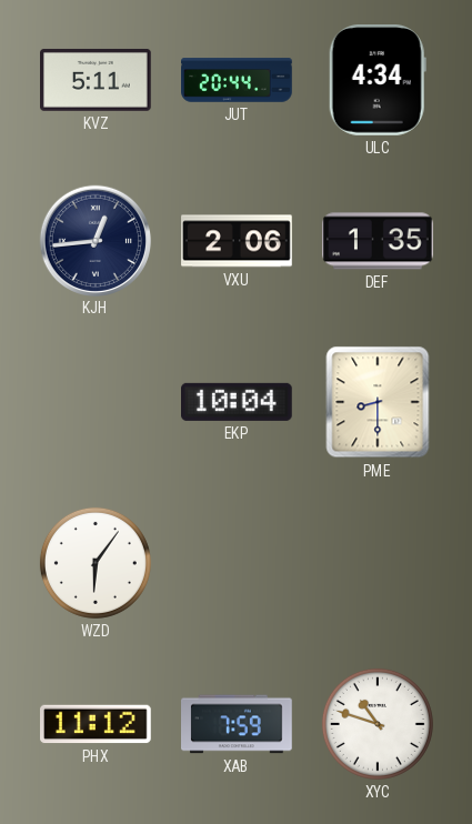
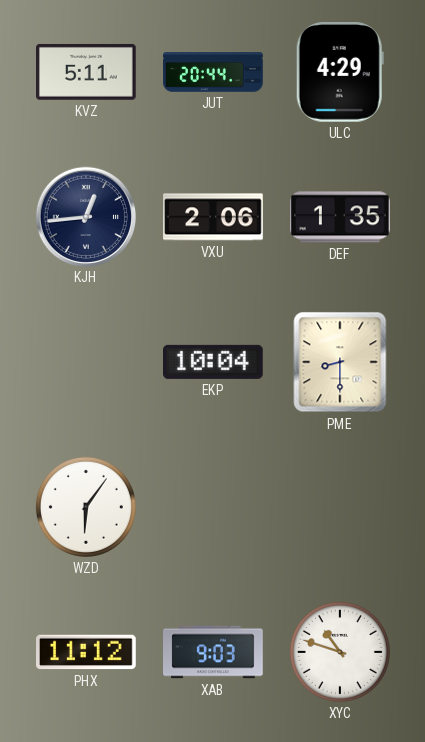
ULC: 4:34 -> 4:29
XAB: 7:59 -> 9:03
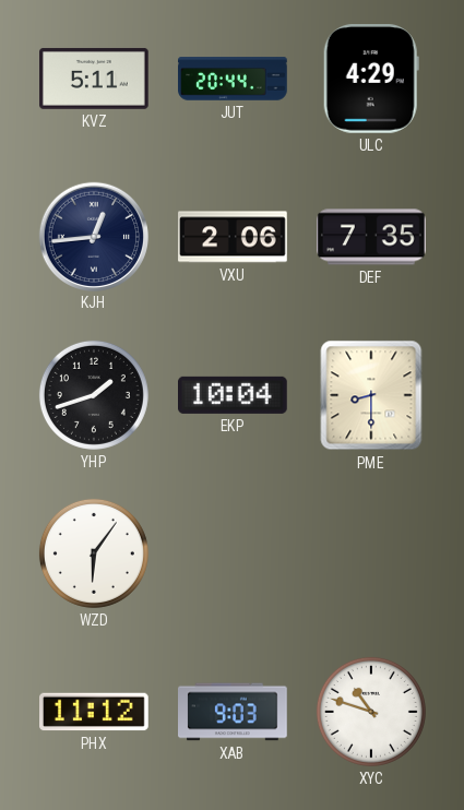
DEF: 1:35 -> 7:35
YHP: none -> 1:42
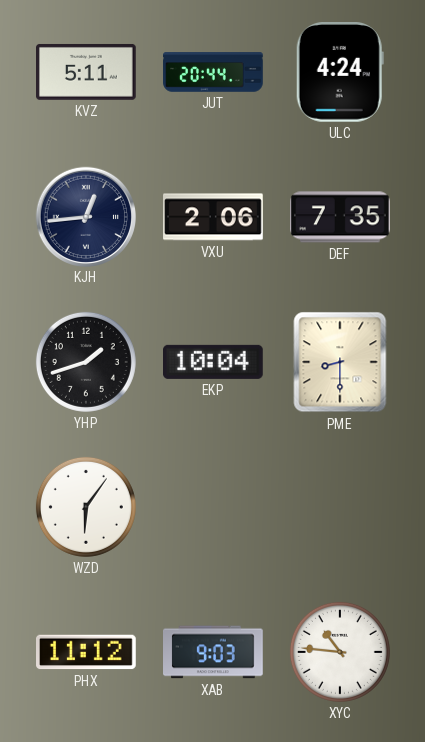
ULC: 4:29 -> 4:24
XYC: 10:48 -> 10:46
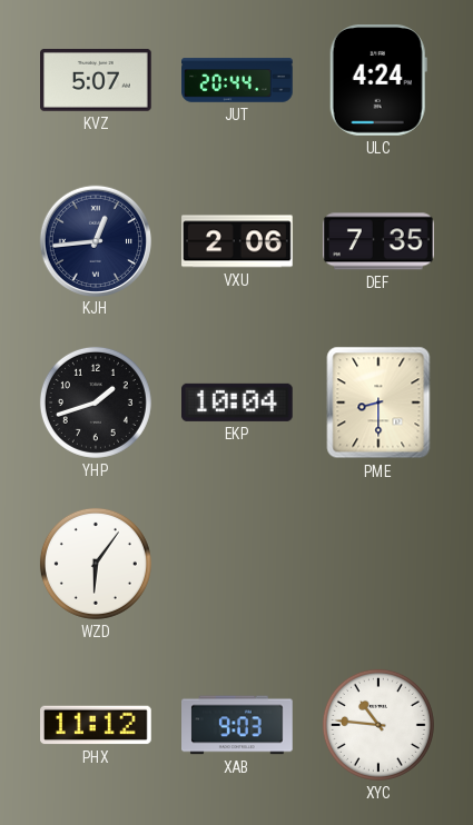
KVZ: 5:11 -> 5:07
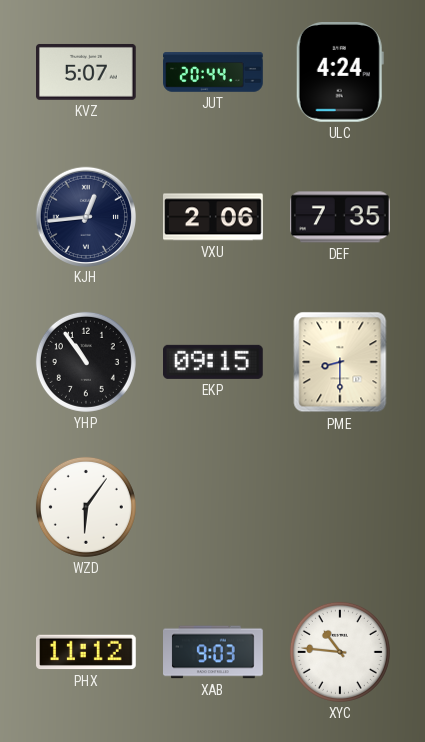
YHP: 1:42 -> 10:54
EKP: 10:04 -> 09:15
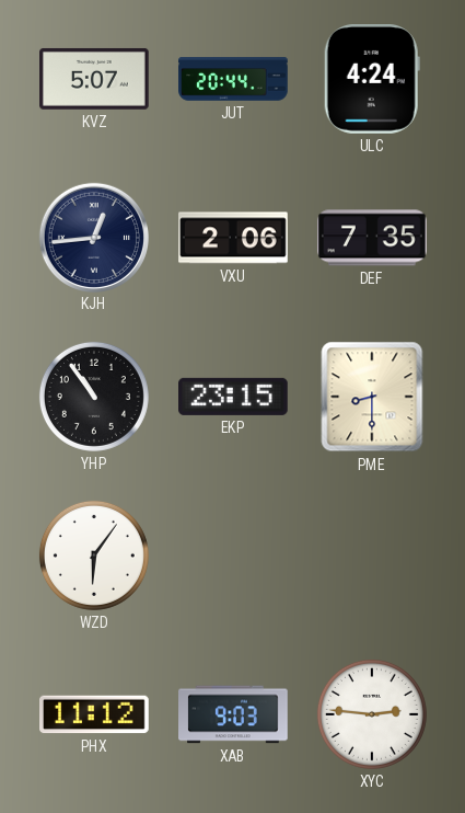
EKP: 09:15 -> 23:15
XYC: 10:46 -> 2:46
